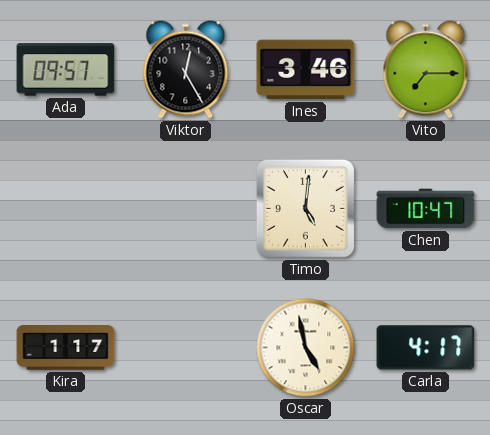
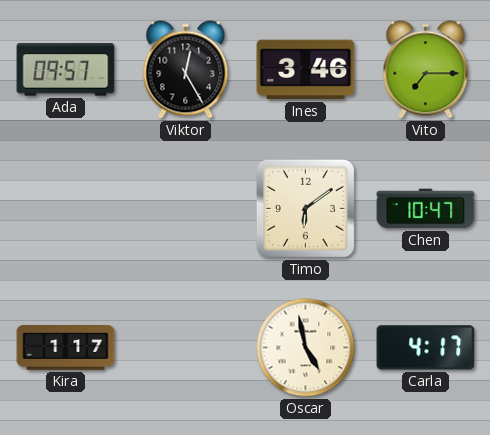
Timo: 5:01 -> 6:09
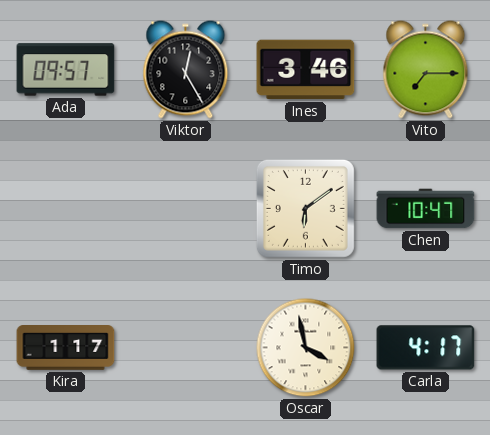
Oscar: 4:58 -> 3:58
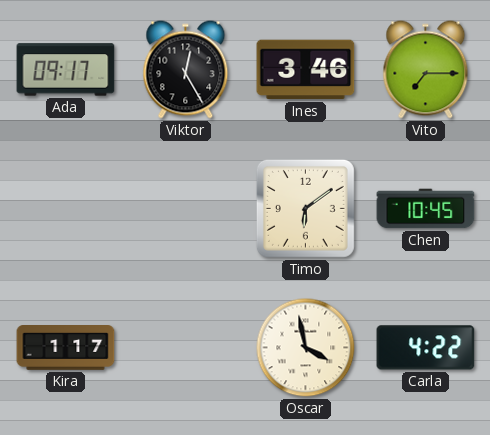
Ada: 09:57 -> 09:17
Chen: 10:47 -> 10:45
Carla: 4:17 -> 4:22
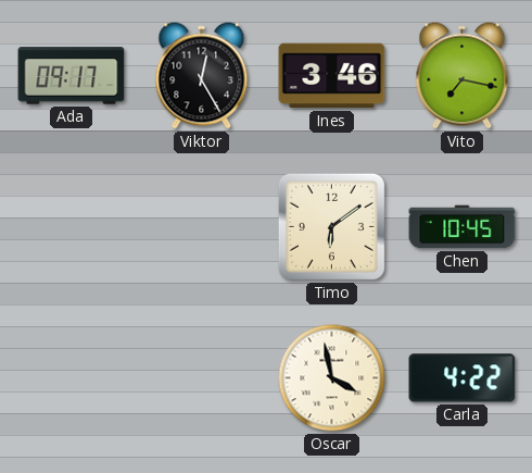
Vito: 7:15 -> 7:17
Kira: 1:17 -> none
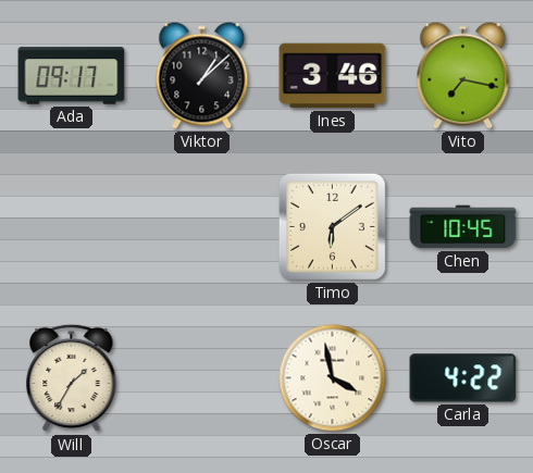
Viktor: 12:25 -> 1:08
Will: none -> 1:35
